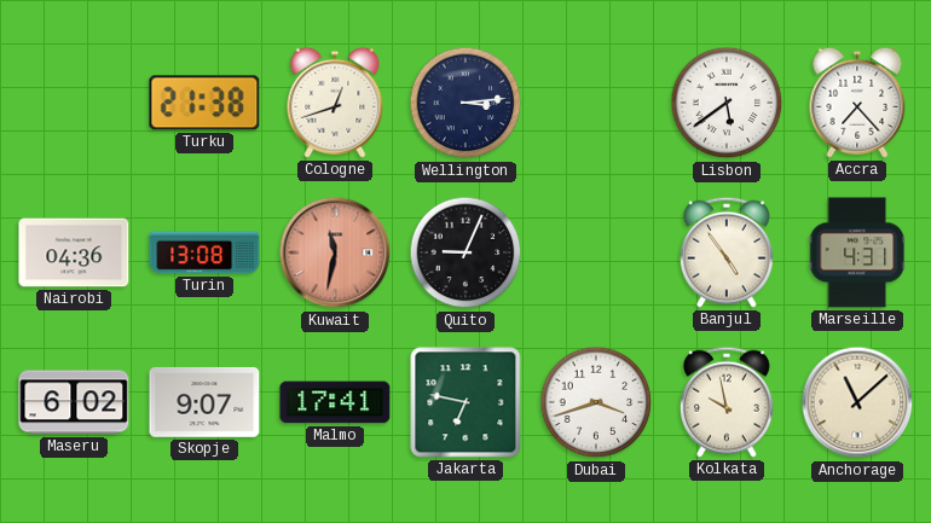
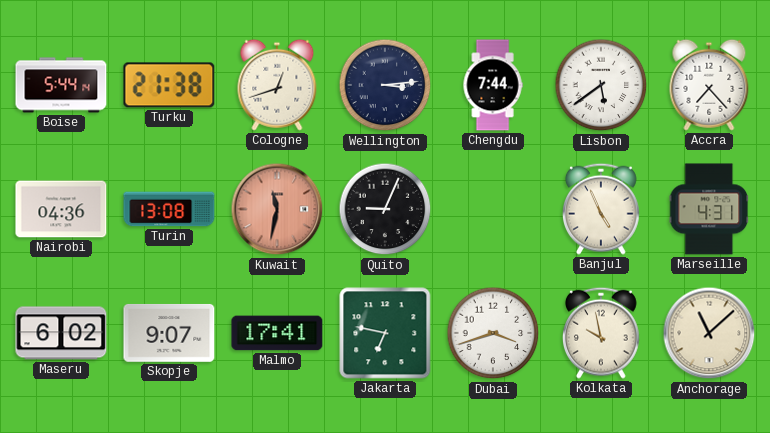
Boise: none -> 5:44
Chengdu: none -> 7:44
Banjul: 4:54 -> 4:56
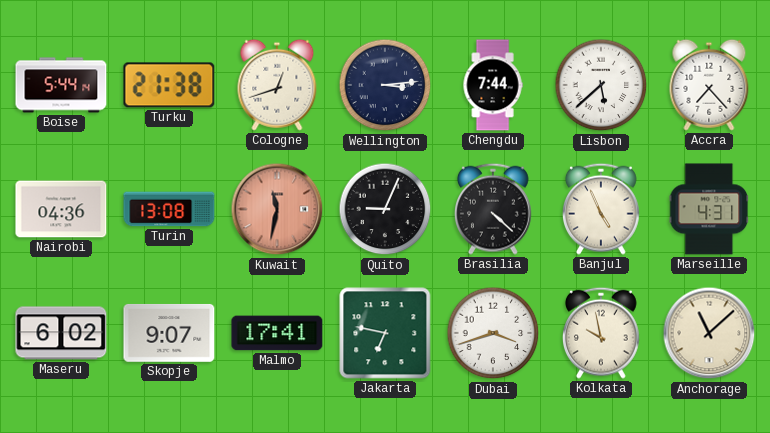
Lisbon: 5:39 -> 5:38
Brasilia: none -> 4:22
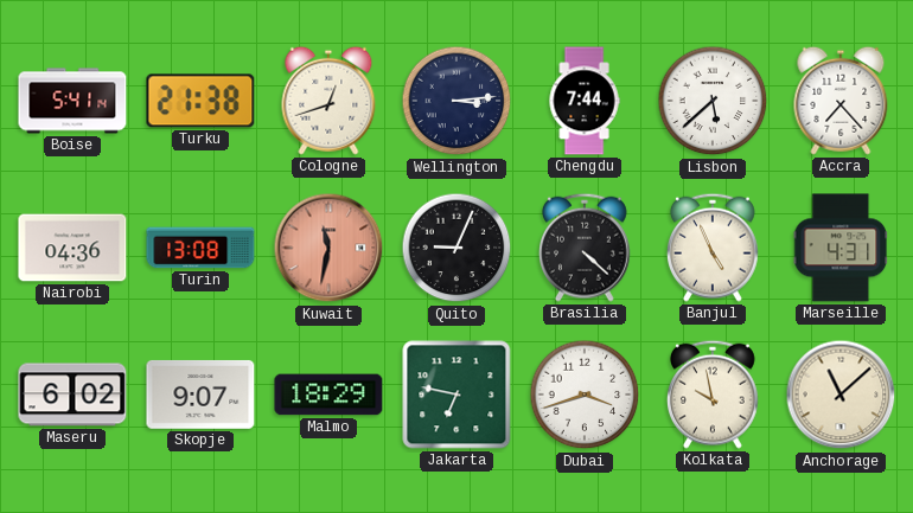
Boise: 5:44 -> 5:41
Malmo: 17:41 -> 18:29
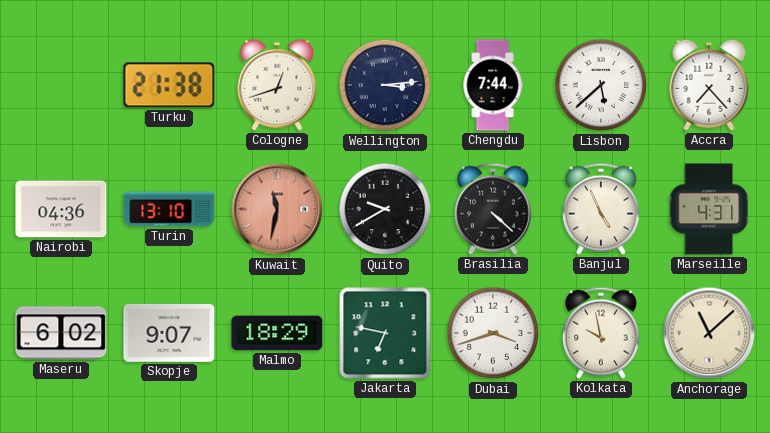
Boise: 5:41 -> none
Turin: 13:08 -> 13:10
Quito: 9:04 -> 9:40
